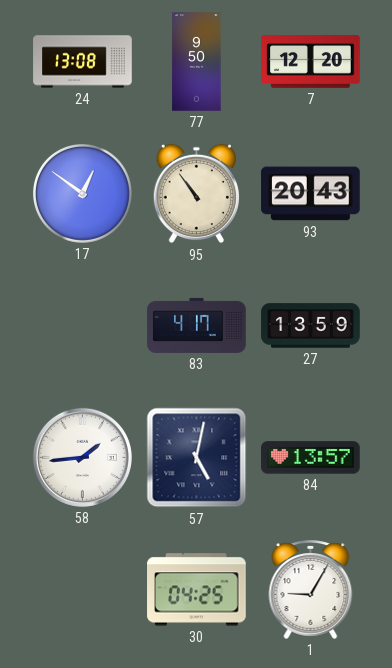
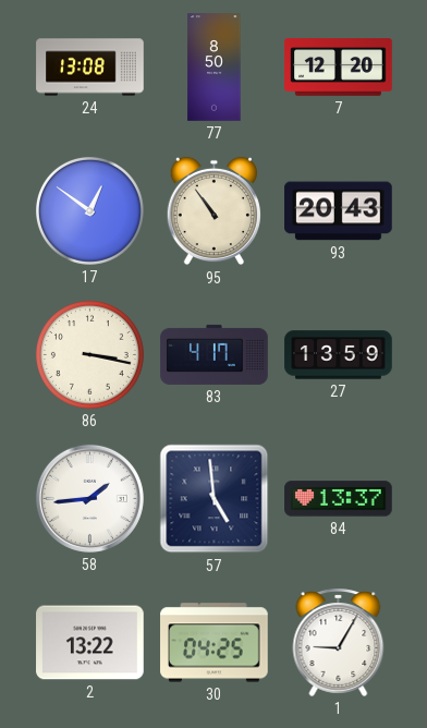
77: 9:50 -> 8:50
86: none -> 3:17
57: 5:02 -> 4:59
84: 13:57 -> 13:37
2: none -> 13:22
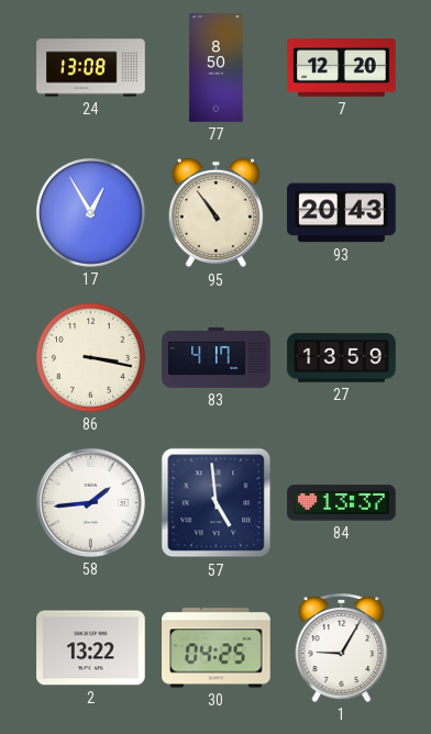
17: 12:51 -> 12:55
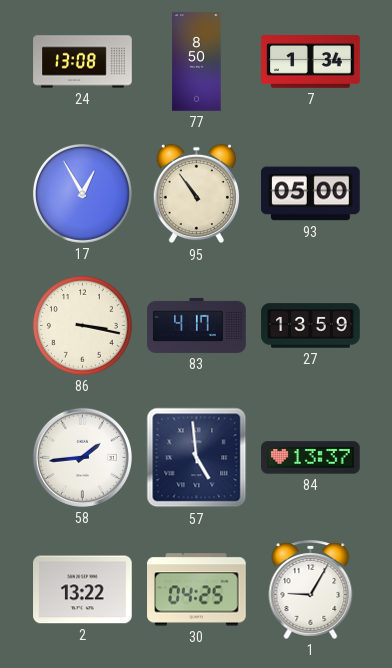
7: 12:20 -> 1:34
93: 20:43 -> 05:00
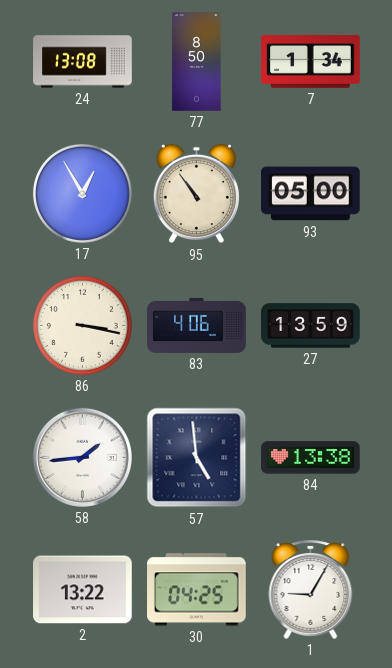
83: 4:17 -> 4:06
84: 13:37 -> 13:38
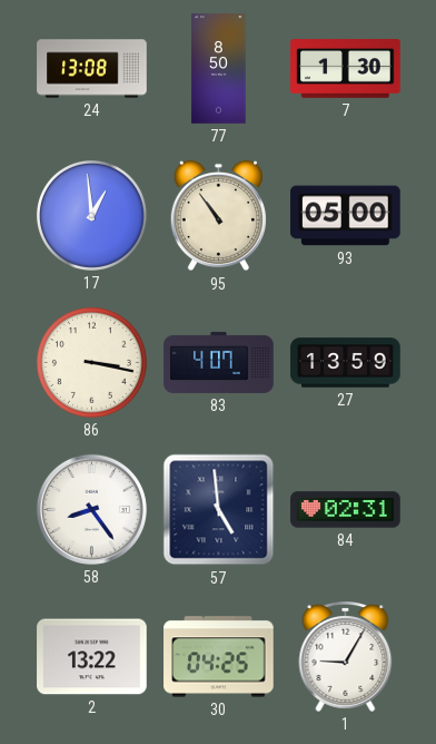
7: 1:34 -> 1:30
17: 12:55 -> 12:59
83: 4:06 -> 4:07
58: 1:44 -> 8:24
84: 13:38 -> 02:31
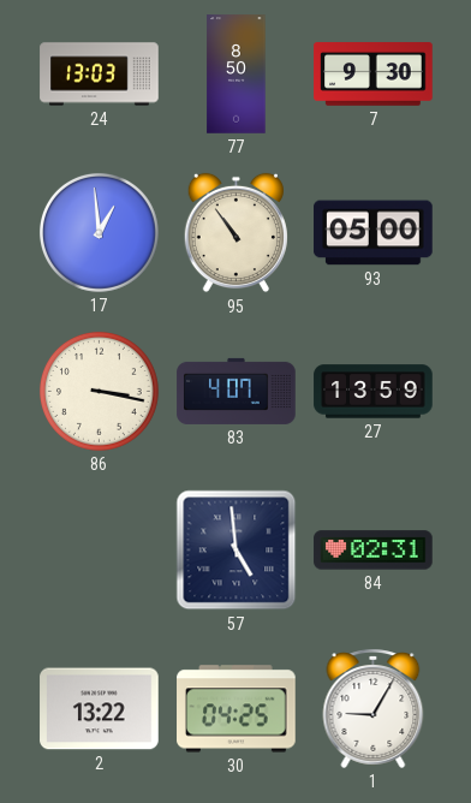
24: 13:08 -> 13:03
7: 1:30 -> 9:30
58: 8:24 -> none
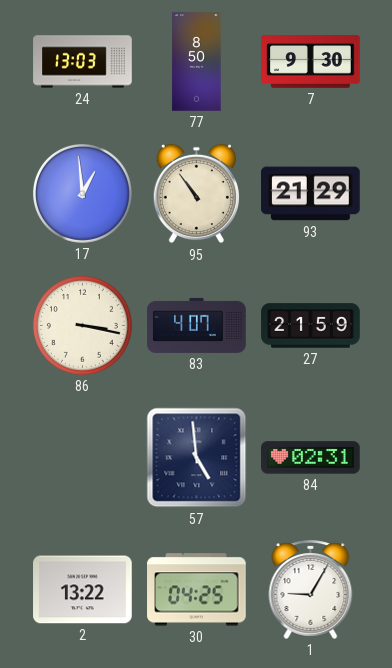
93: 05:00 -> 21:29
27: 13:59 -> 21:59
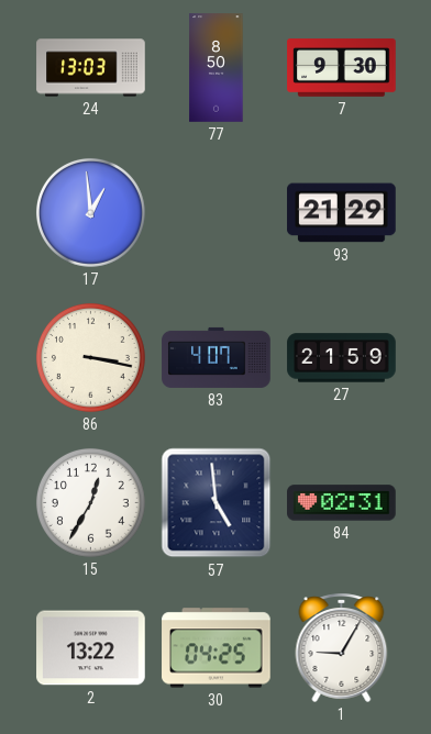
95: 10:54 -> none
15: none -> 12:35
